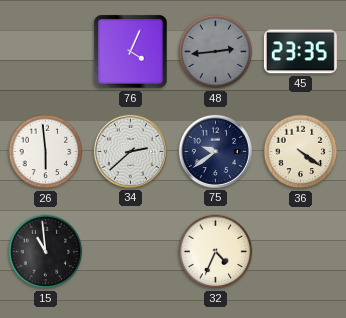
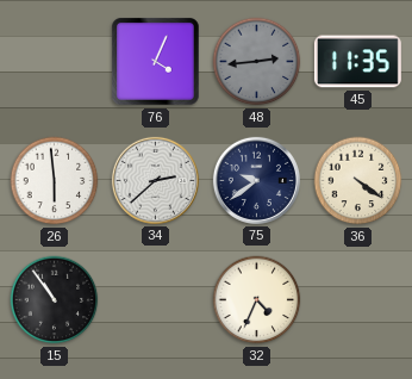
45: 23:35 -> 11:35
15: 10:59 -> 10:54
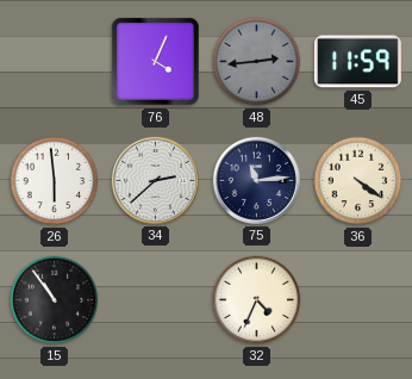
45: 11:35 -> 11:59
75: 9:39 -> 11:14
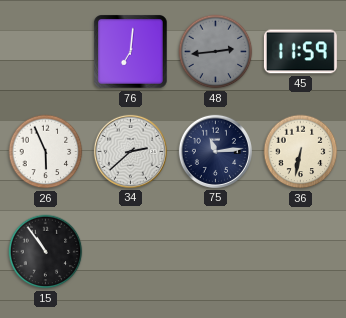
76: 4:04 -> 7:01
26: 5:59 -> 5:56
36: 4:21 -> 6:32
32: 4:34 -> none
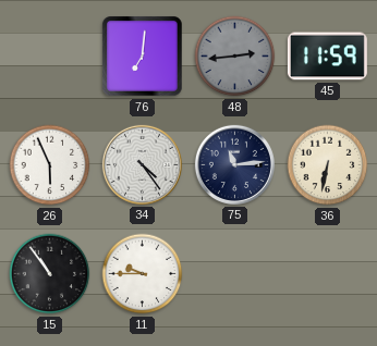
34: 2:38 -> 4:24
11: none -> 9:45
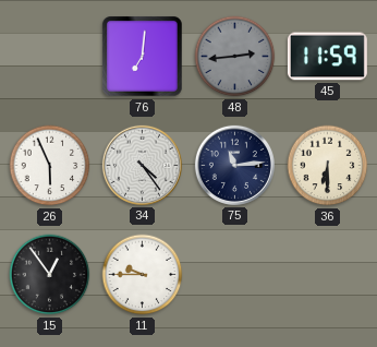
36: 6:32 -> 6:30
15: 10:54 -> 12:54
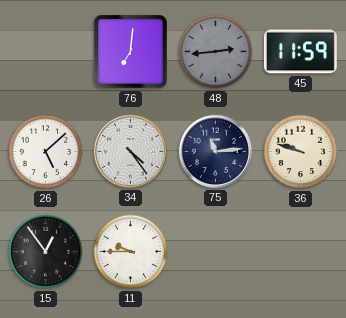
26: 5:56 -> 5:08
36: 6:30 -> 9:48
